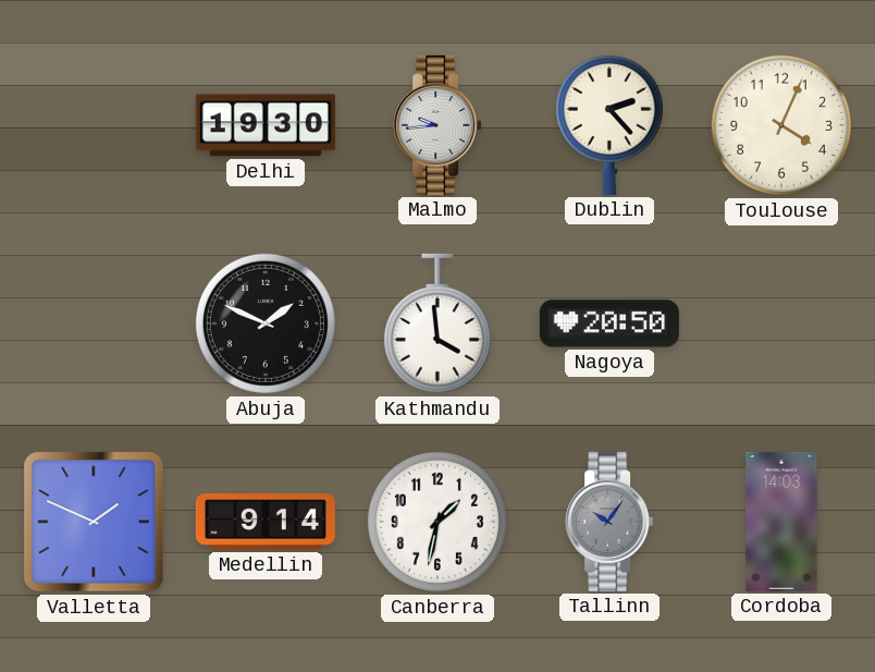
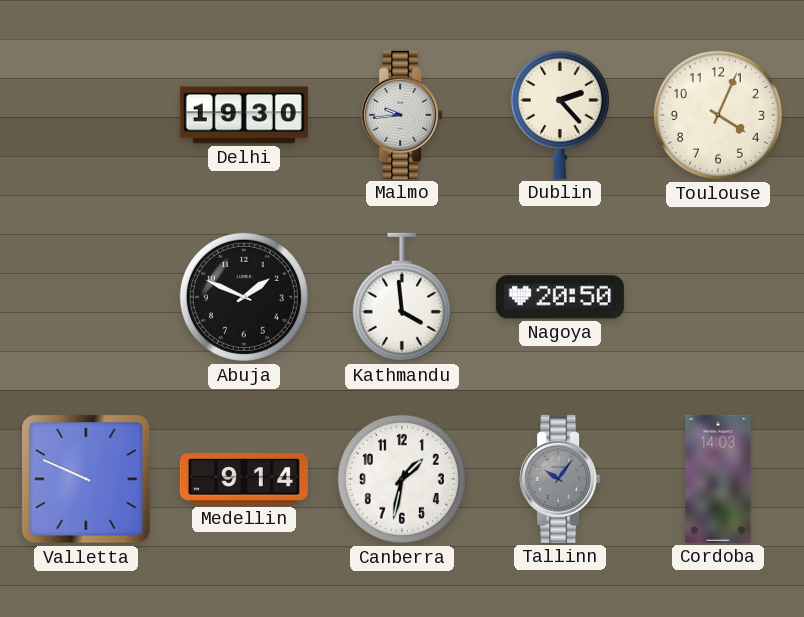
Valletta: 1:49 -> 9:49
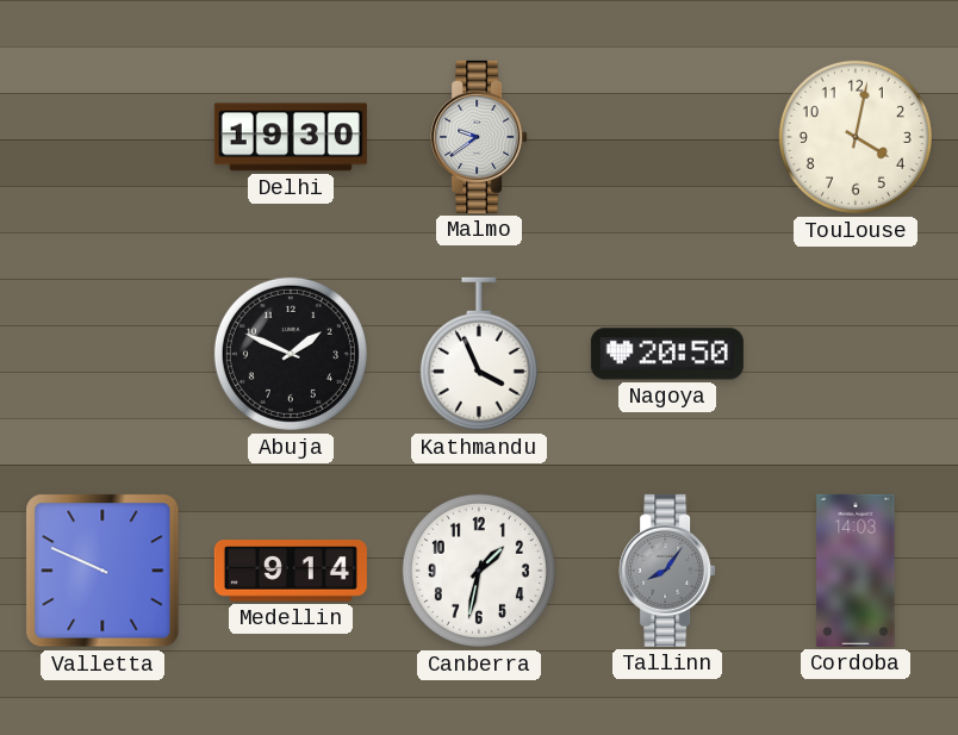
Malmo: 9:44 -> 9:39
Dublin: 2:23 -> none
Toulouse: 4:04 -> 4:02
Kathmandu: 3:59 -> 3:56
Tallinn: 10:06 -> 8:06
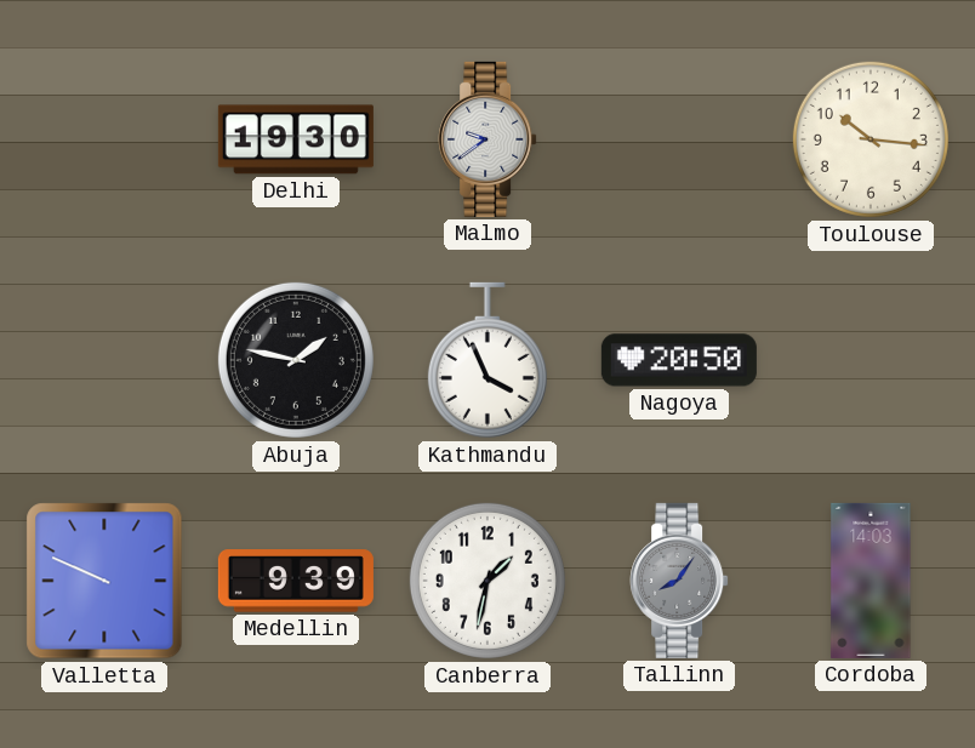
Toulouse: 4:02 -> 10:16
Abuja: 1:49 -> 1:47
Medellin: 9:14 -> 9:39
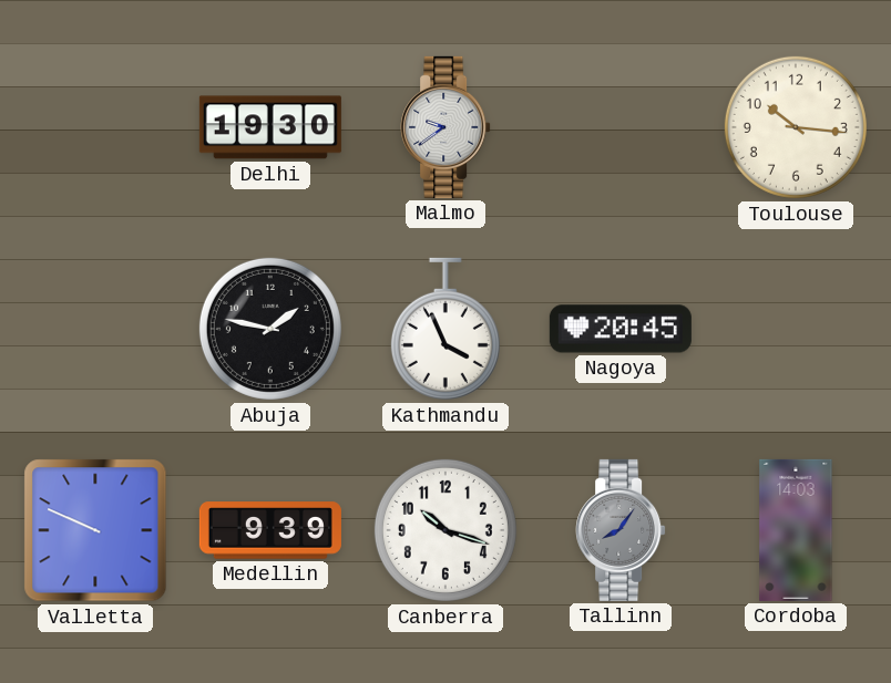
Nagoya: 20:50 -> 20:45
Canberra: 1:32 -> 10:18
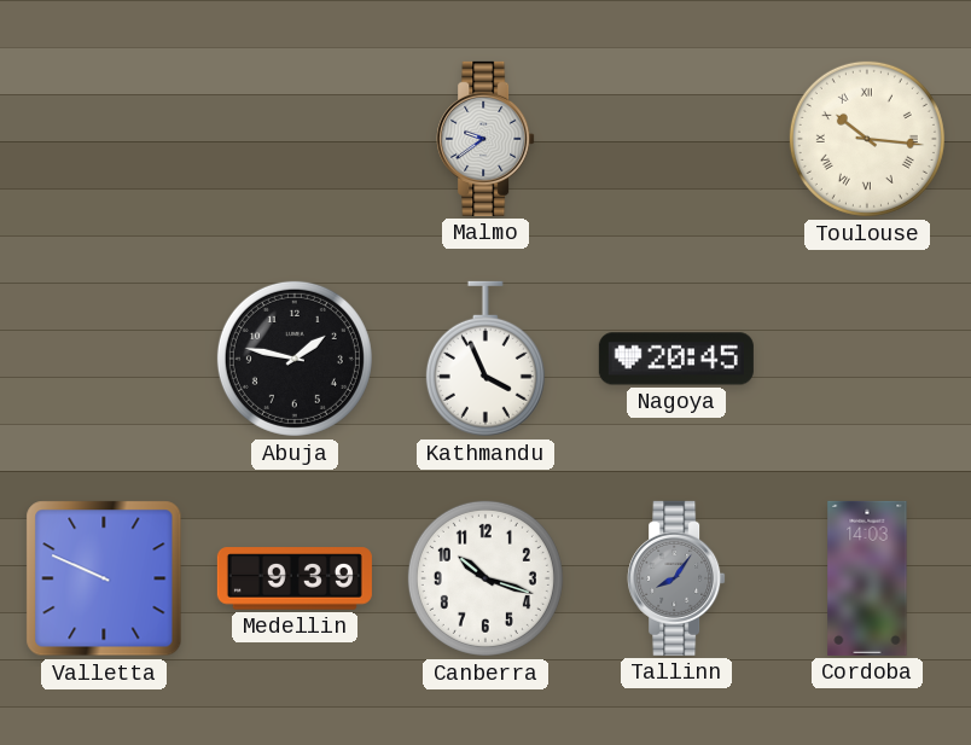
Delhi: 19:30 -> none
Toulouse numerals: Arabic -> Roman
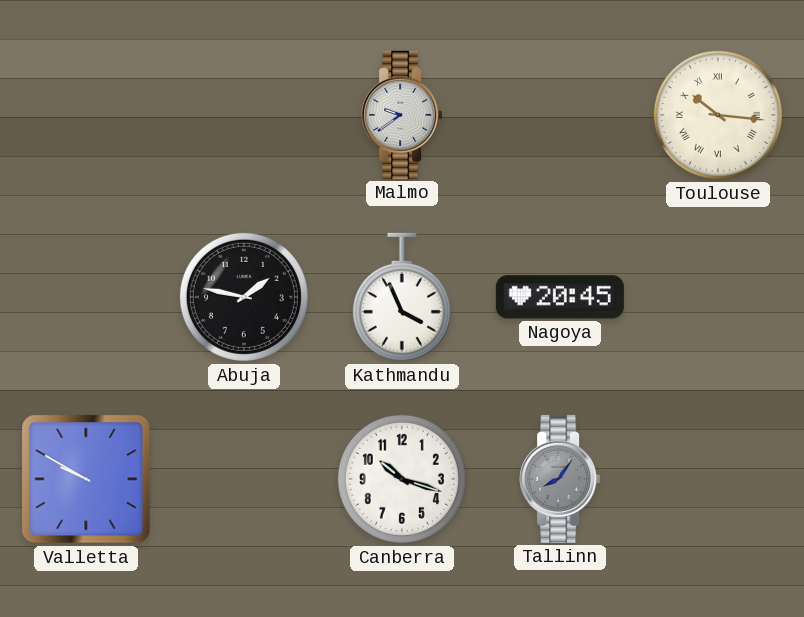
Valletta: 9:49 -> 9:50
Medellin: 9:39 -> none
Cordoba: 14:03 -> none
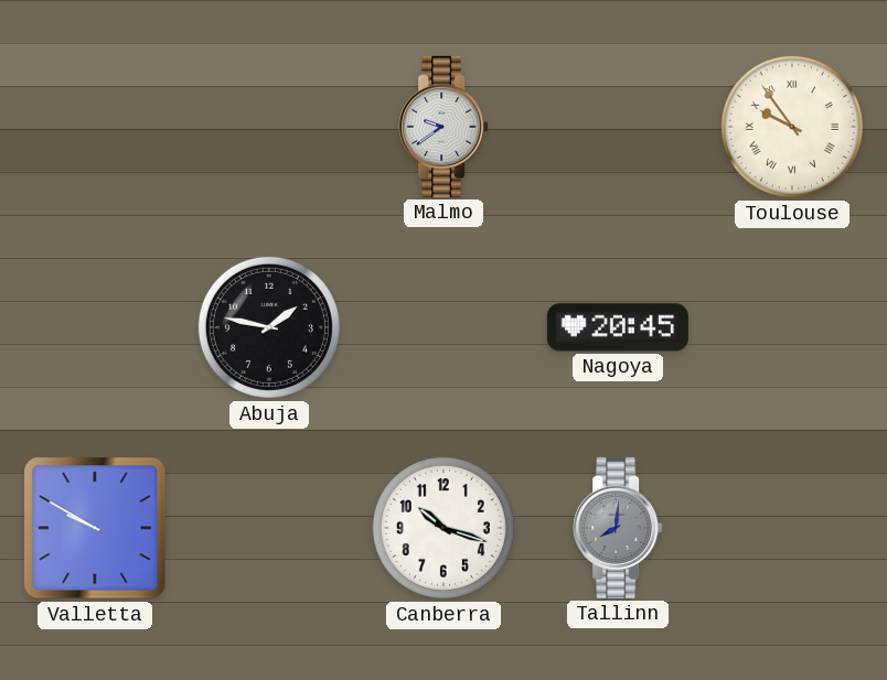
Toulouse: 10:16 -> 9:54
Kathmandu: 3:56 -> none
Tallinn: 8:06 -> 8:01
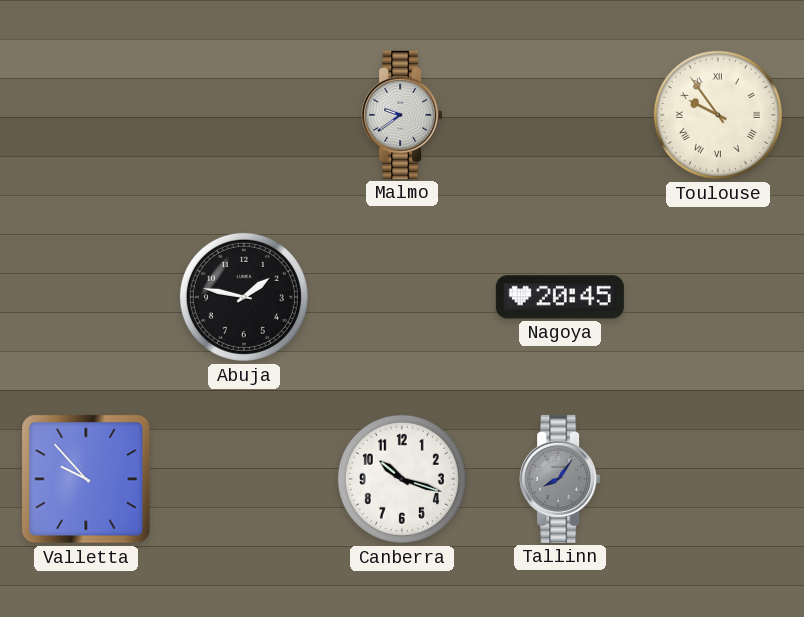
Valletta: 9:50 -> 9:53
Tallinn: 8:01 -> 8:06
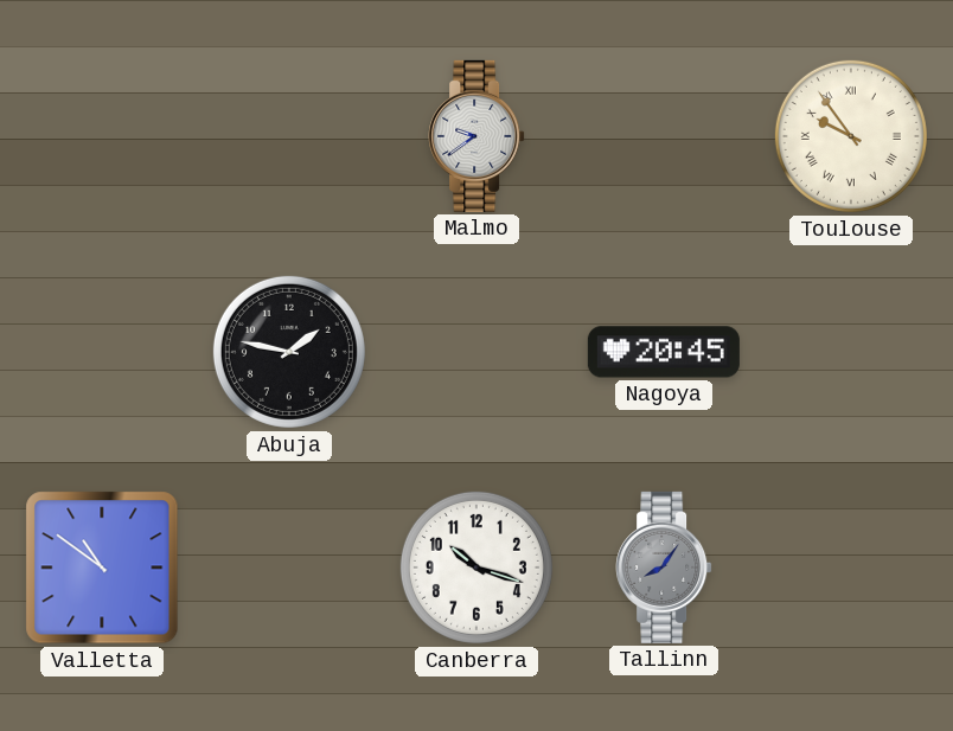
Valletta: 9:53 -> 10:51
